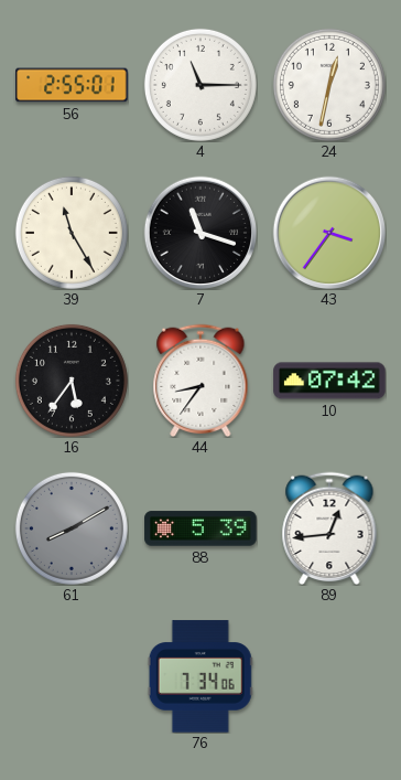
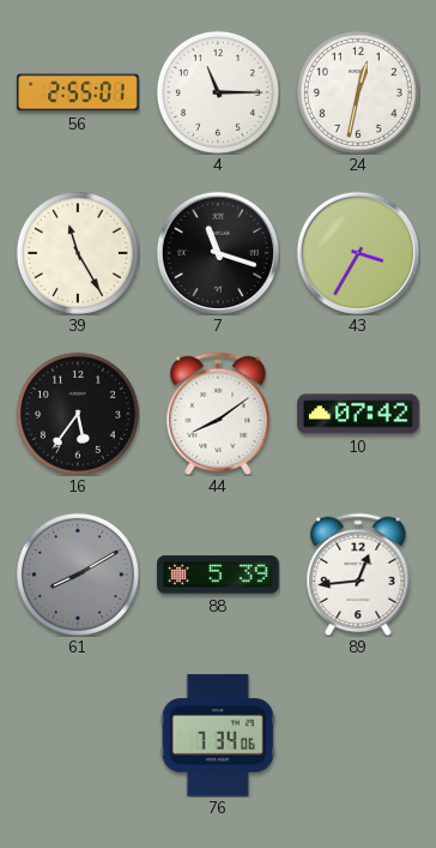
43: 3:36 -> 3:35
44: 8:36 -> 8:09
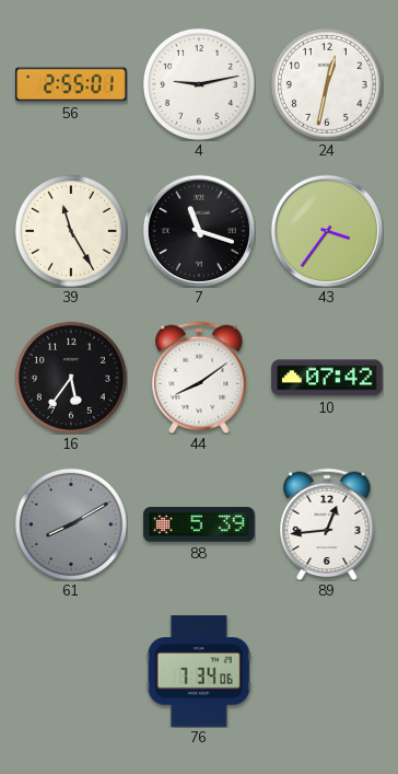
4: 11:15 -> 9:13
43: 3:35 -> 3:36
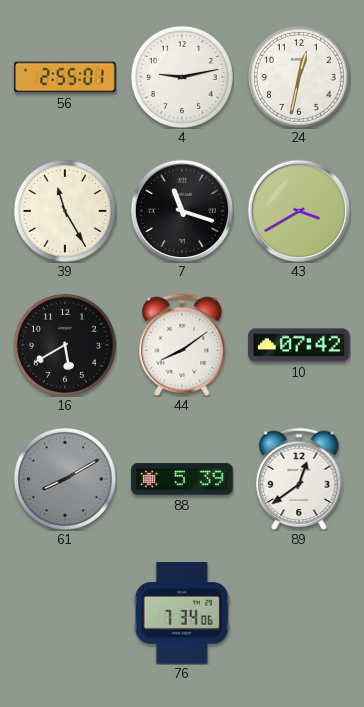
43: 3:36 -> 3:40
16: 5:36 -> 5:40
89: 12:44 -> 12:39
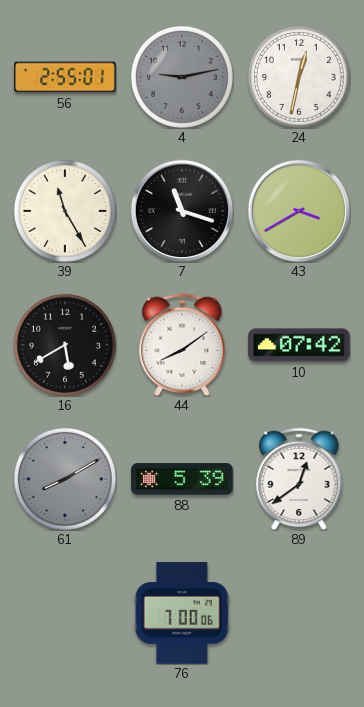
4 dial: white -> grey
76: 7:34 -> 7:00
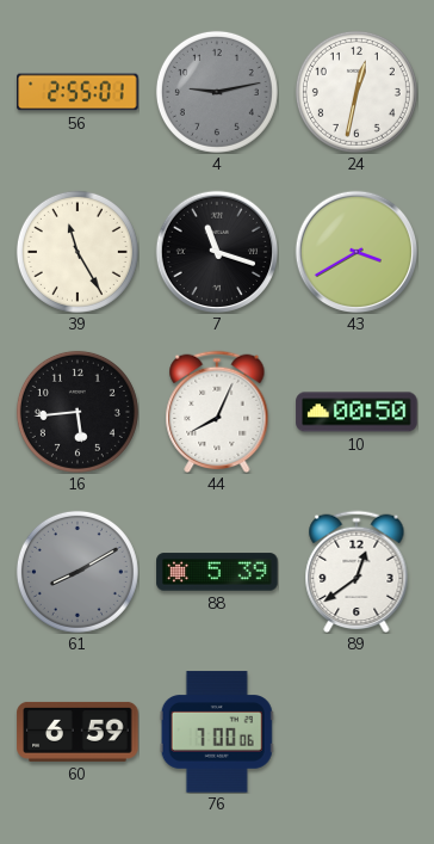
16: 5:40 -> 5:44
44: 8:09 -> 8:04
10: 07:42 -> 00:50
60: none -> 6:59
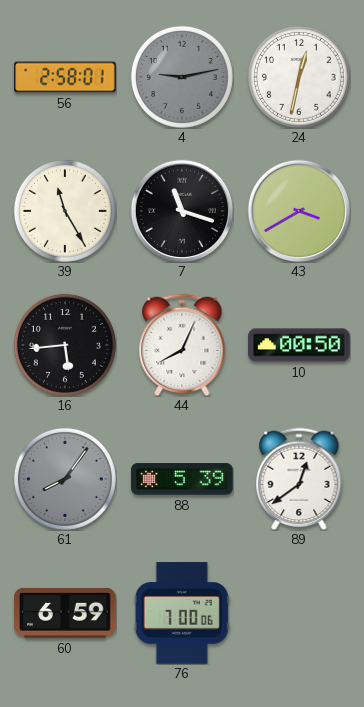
56: 2:55 -> 2:58
61: 8:10 -> 8:06
